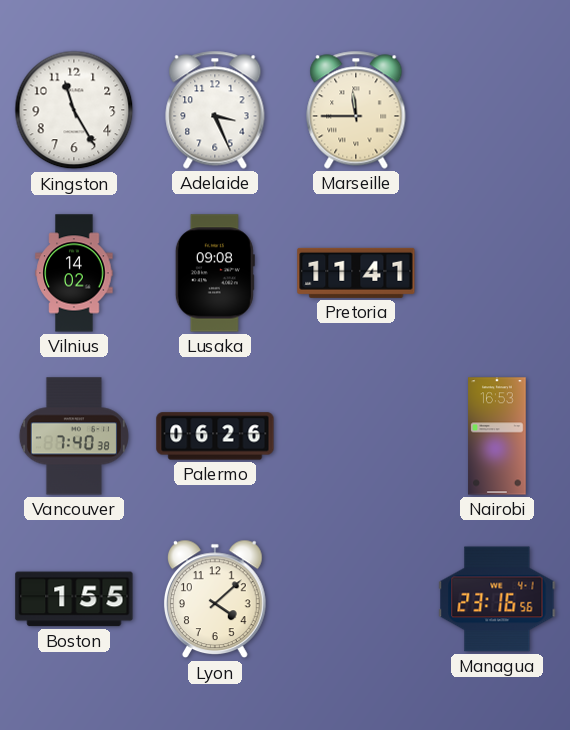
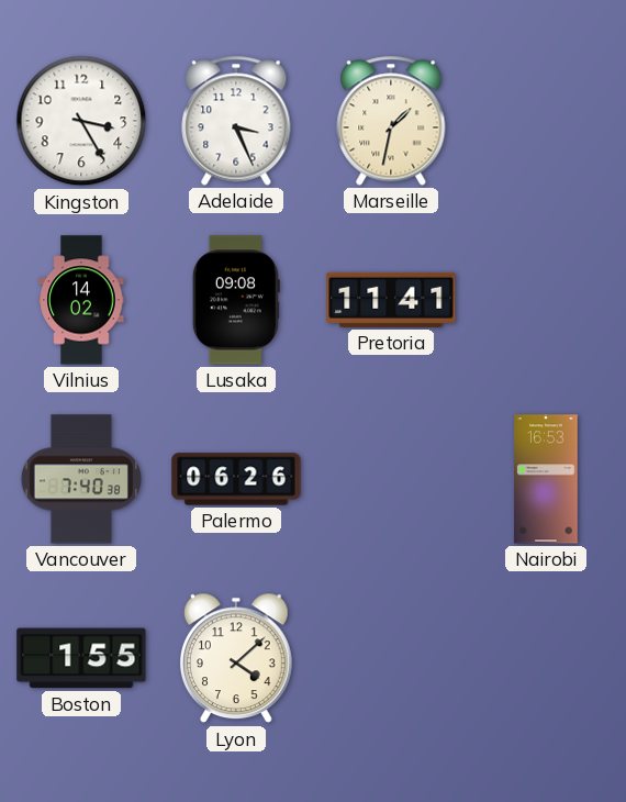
Kingston: 11:25 -> 3:25
Marseille: 11:45 -> 1:32
Managua: 23:16 -> none
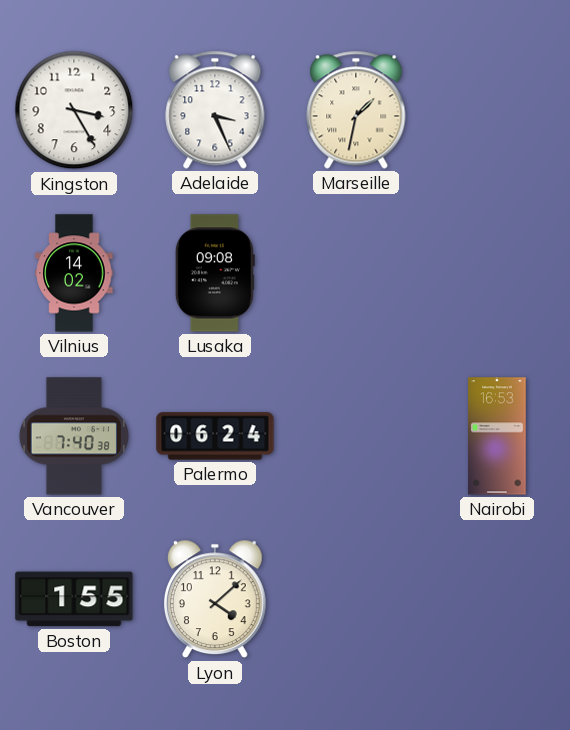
Pretoria: 11:41 -> none
Palermo: 06:26 -> 06:24
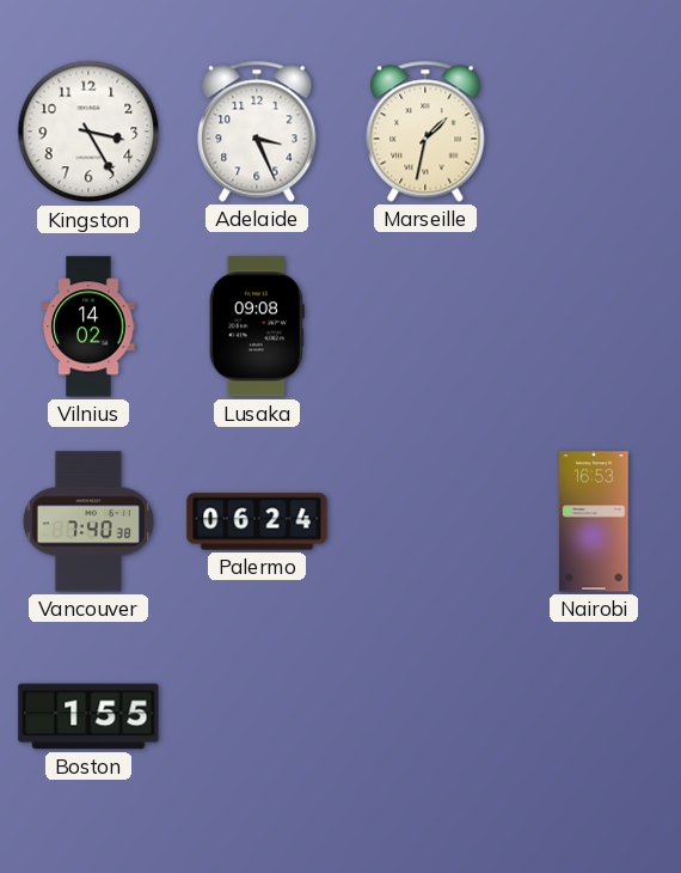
Lyon: 4:08 -> none
